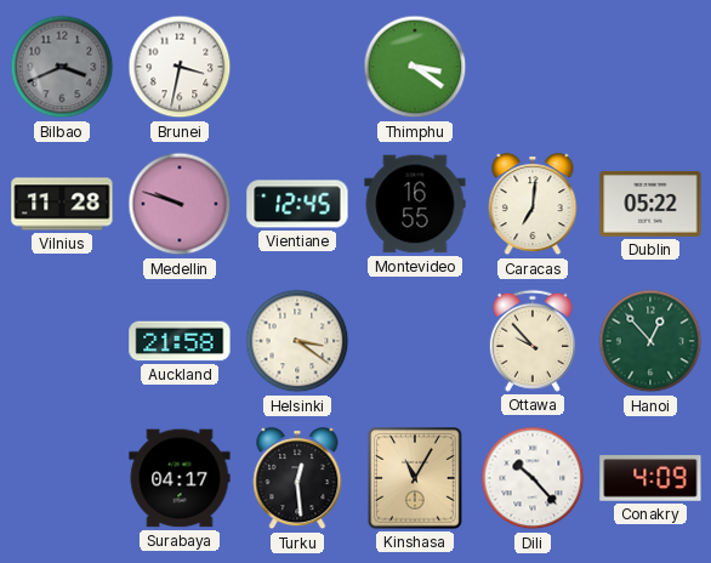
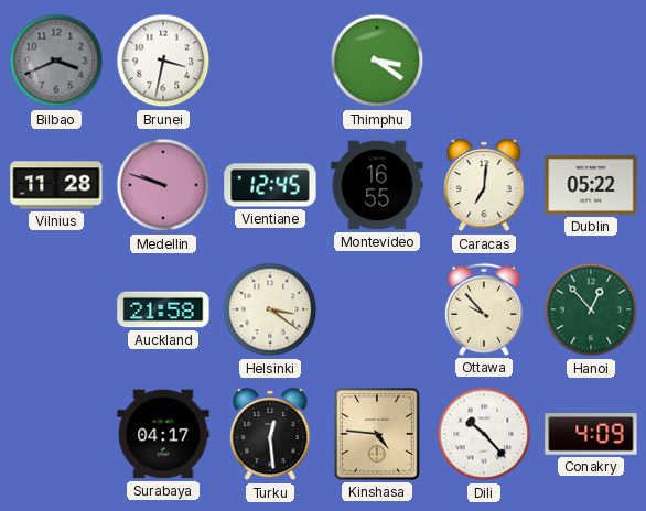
Kinshasa: 11:05 -> 4:46
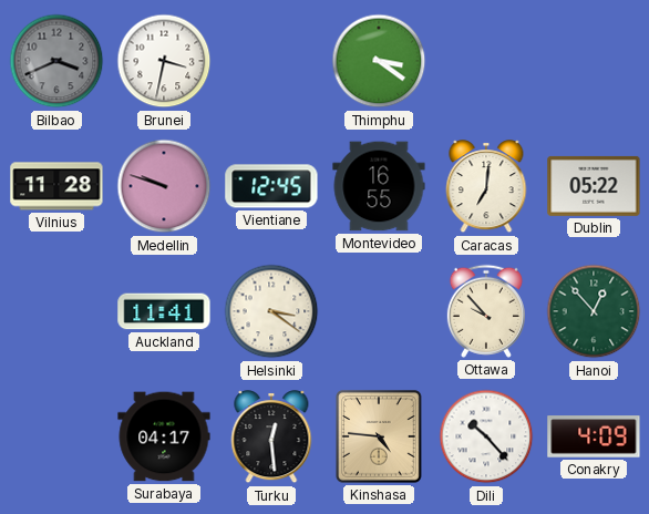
Auckland: 21:58 -> 11:41
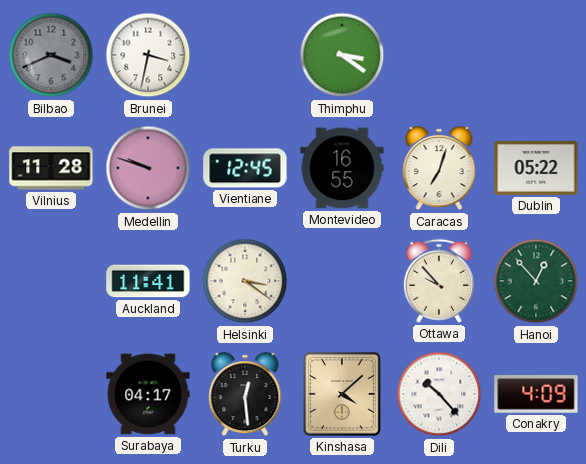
Caracas: 7:01 -> 7:03
Kinshasa: 4:46 -> 4:08
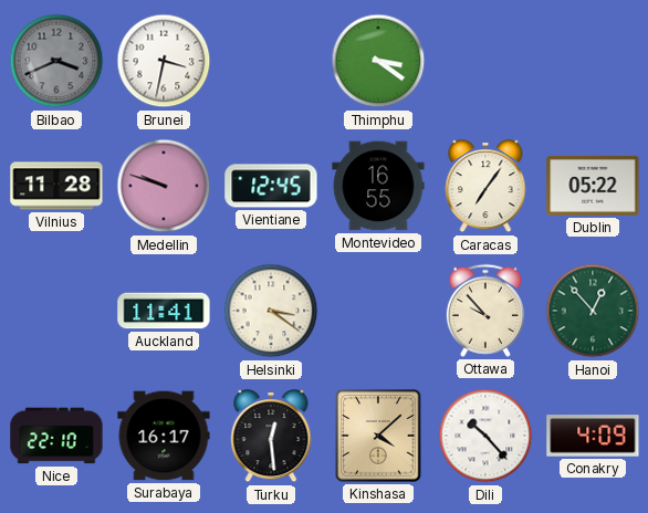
Caracas: 7:03 -> 7:06
Nice: none -> 22:10
Surabaya: 04:17 -> 16:17
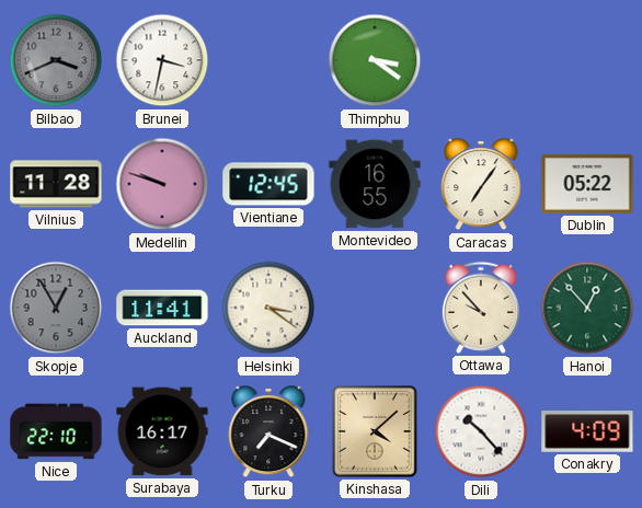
Skopje: none -> 12:55
Turku: 12:29 -> 7:19
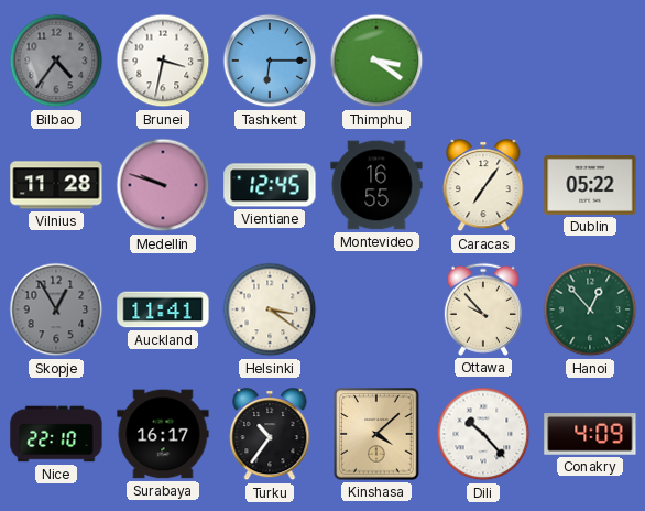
Bilbao: 3:41 -> 4:36
Tashkent: none -> 6:15
Turku: 7:19 -> 10:36
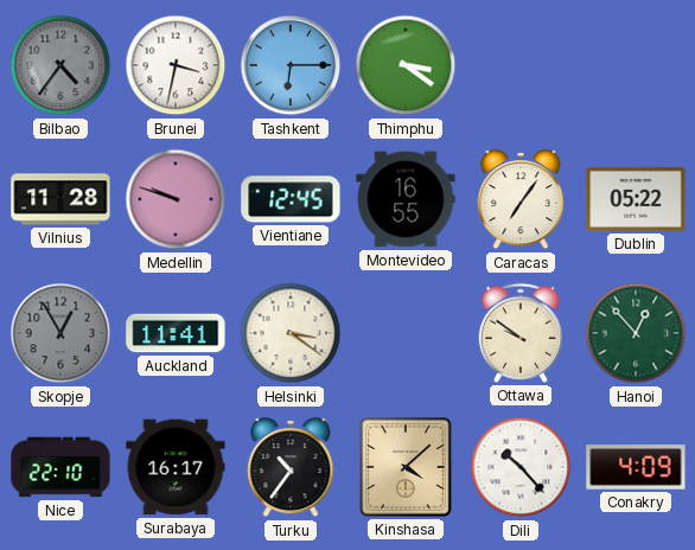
Ottawa: 9:53 -> 9:51
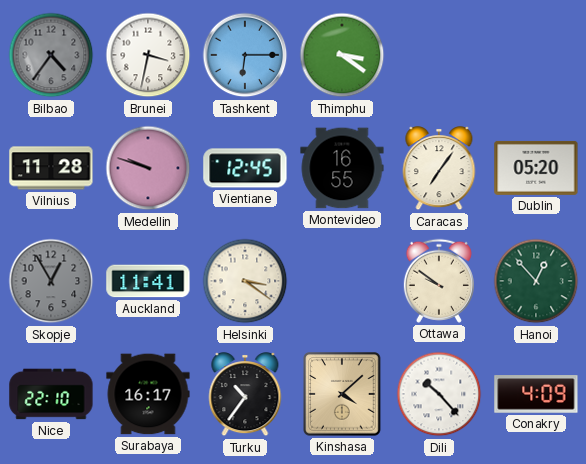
Dublin: 05:22 -> 05:20
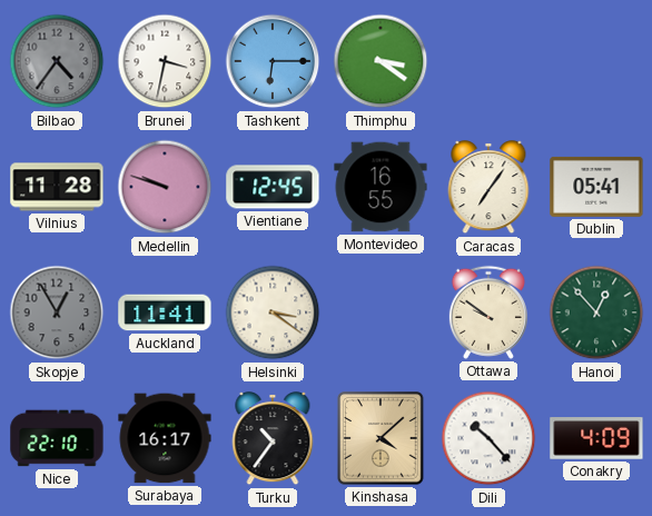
Dublin: 05:20 -> 05:41
